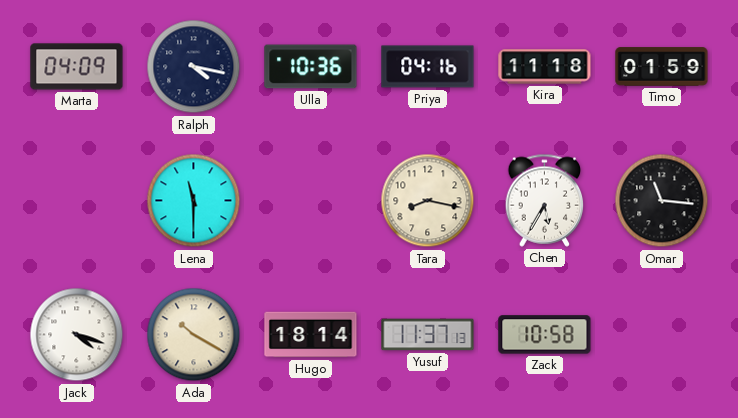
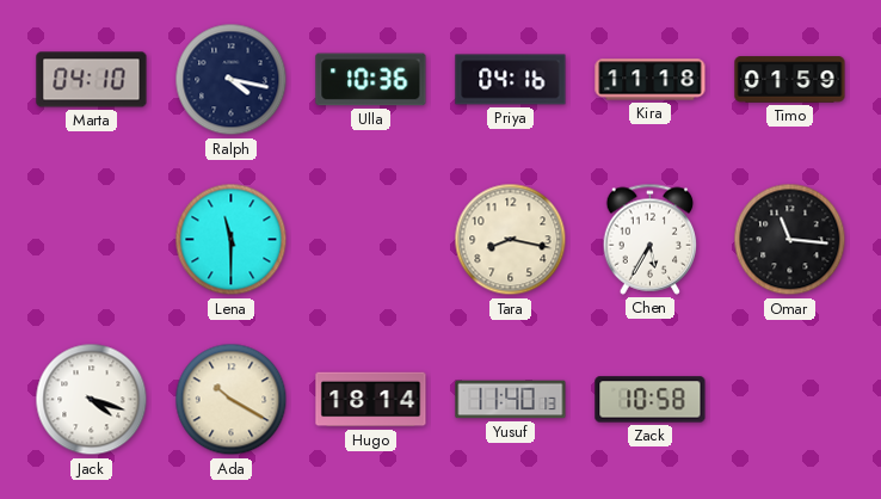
Marta: 04:09 -> 04:10
Yusuf: 11:37 -> 11:40
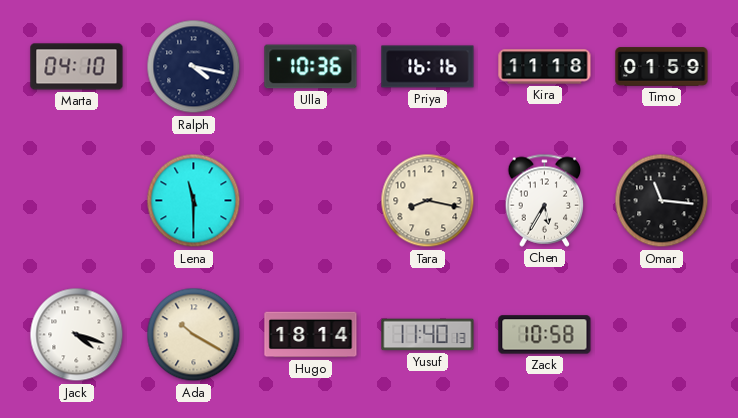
Priya: 04:16 -> 16:16
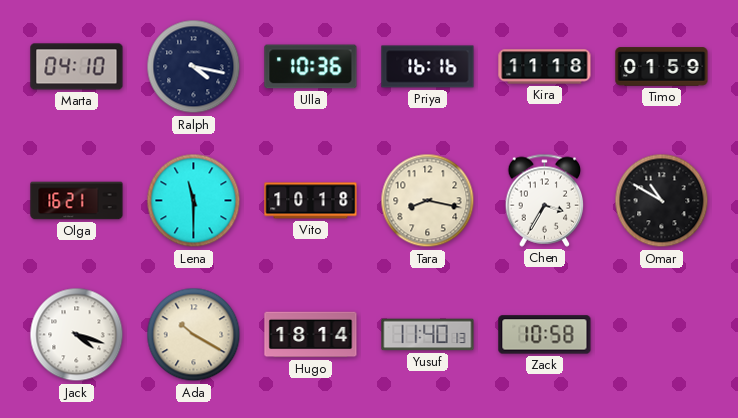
Olga: none -> 16:21
Vito: none -> 10:18
Chen: 5:35 -> 3:35
Omar: 11:16 -> 10:50
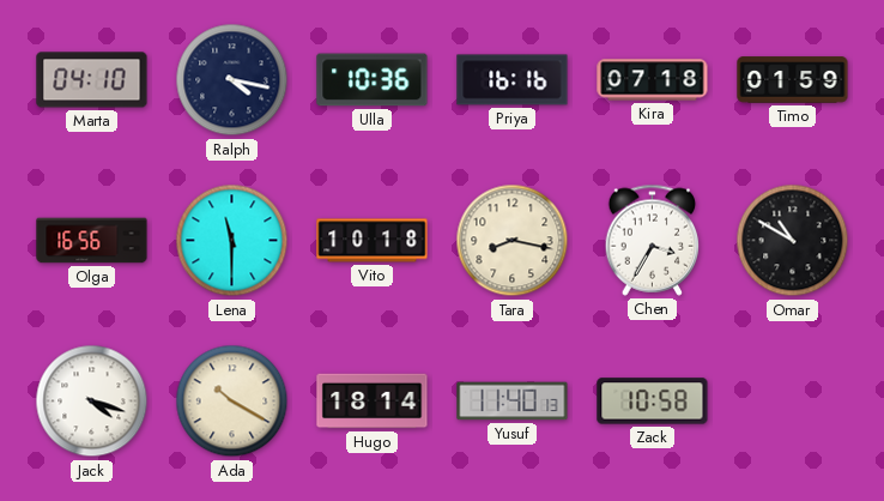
Kira: 11:18 -> 07:18
Olga: 16:21 -> 16:56
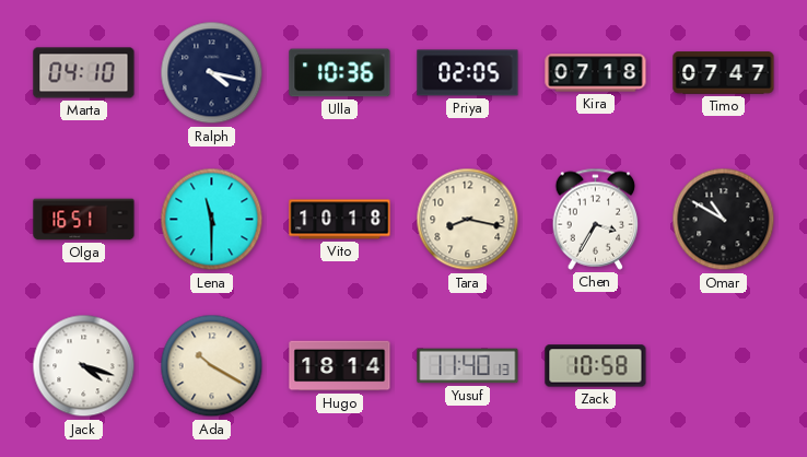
Priya: 16:16 -> 02:05
Timo: 01:59 -> 07:47
Olga: 16:56 -> 16:51
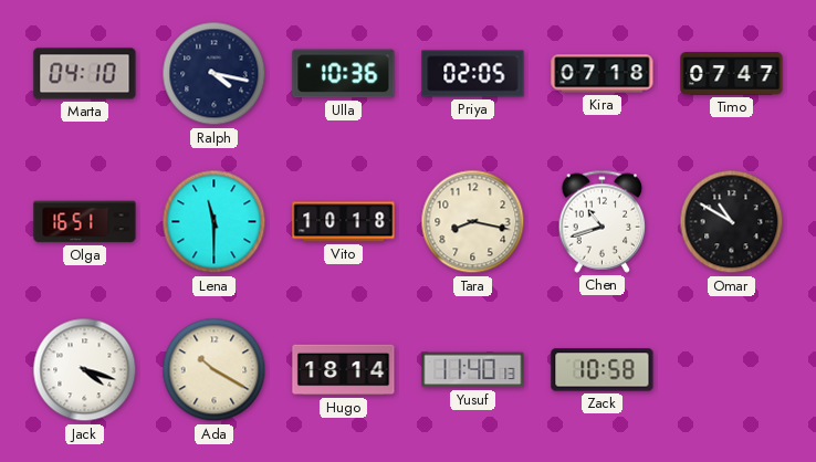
Chen: 3:35 -> 10:42
